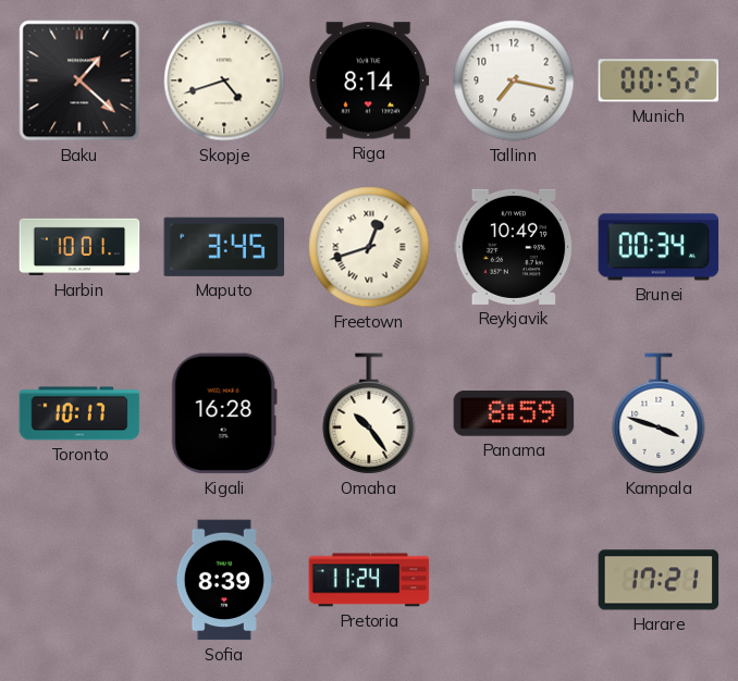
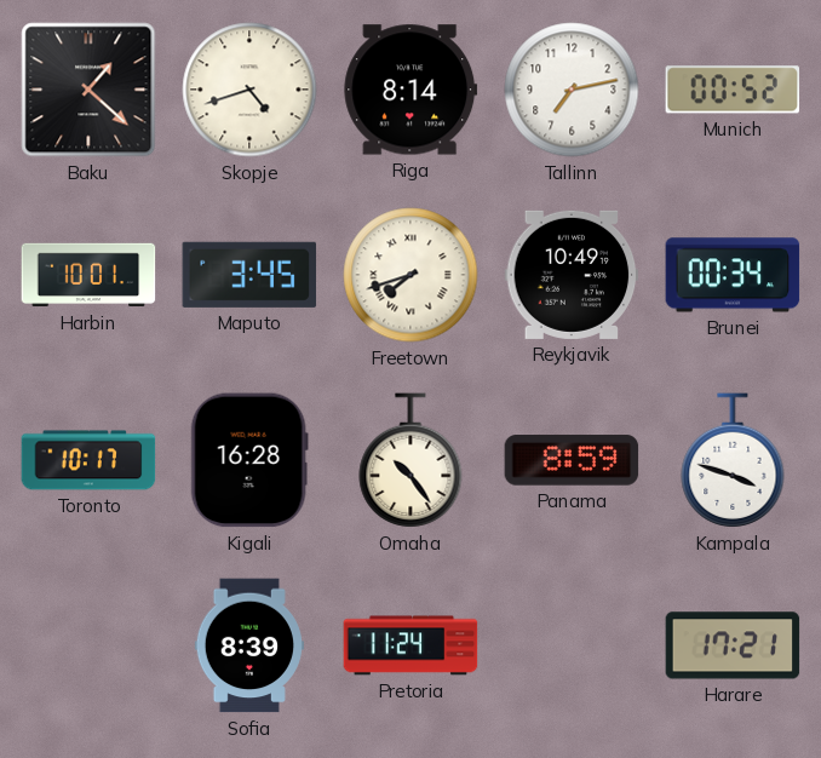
Tallinn: 7:17 -> 7:13
Freetown: 12:42 -> 7:42
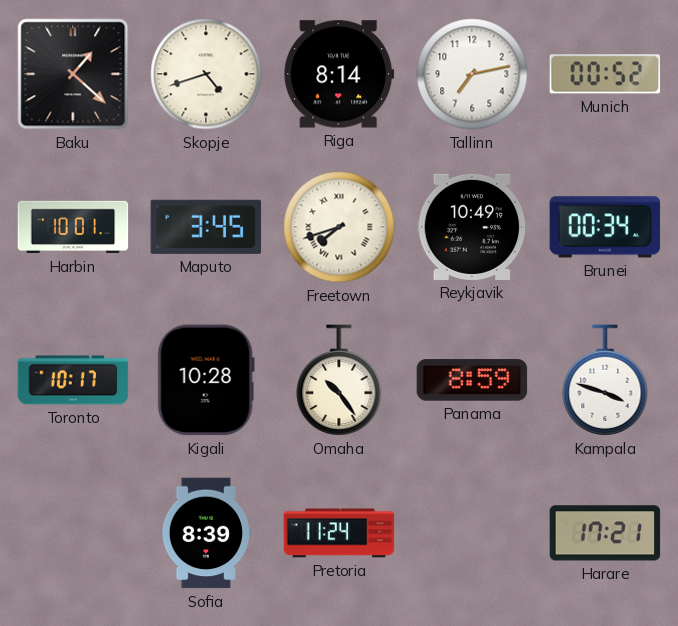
Kigali: 16:28 -> 10:28
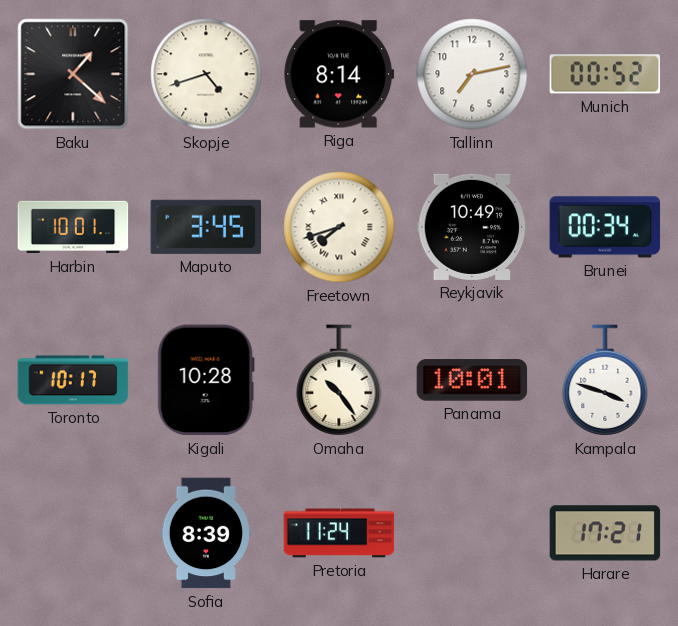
Panama: 8:59 -> 10:01
